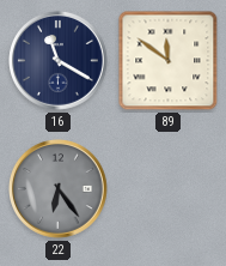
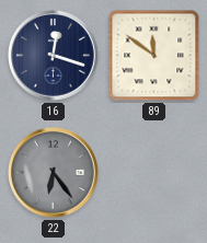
16: 11:20 -> 12:18
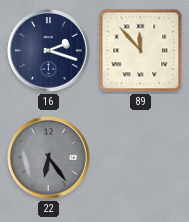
16: 12:18 -> 2:18
89: 11:51 -> 11:53
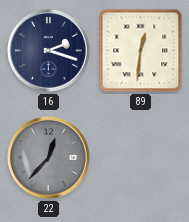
89: 11:53 -> 12:31
22: 6:24 -> 12:37
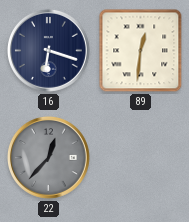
16: 2:18 -> 6:18
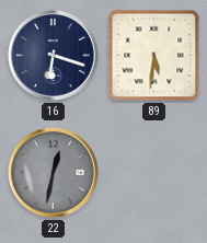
89: 12:31 -> 5:31
22: 12:37 -> 12:32
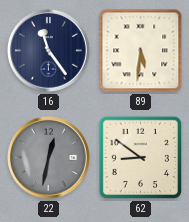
16: 6:18 -> 11:24
62: none -> 8:51
